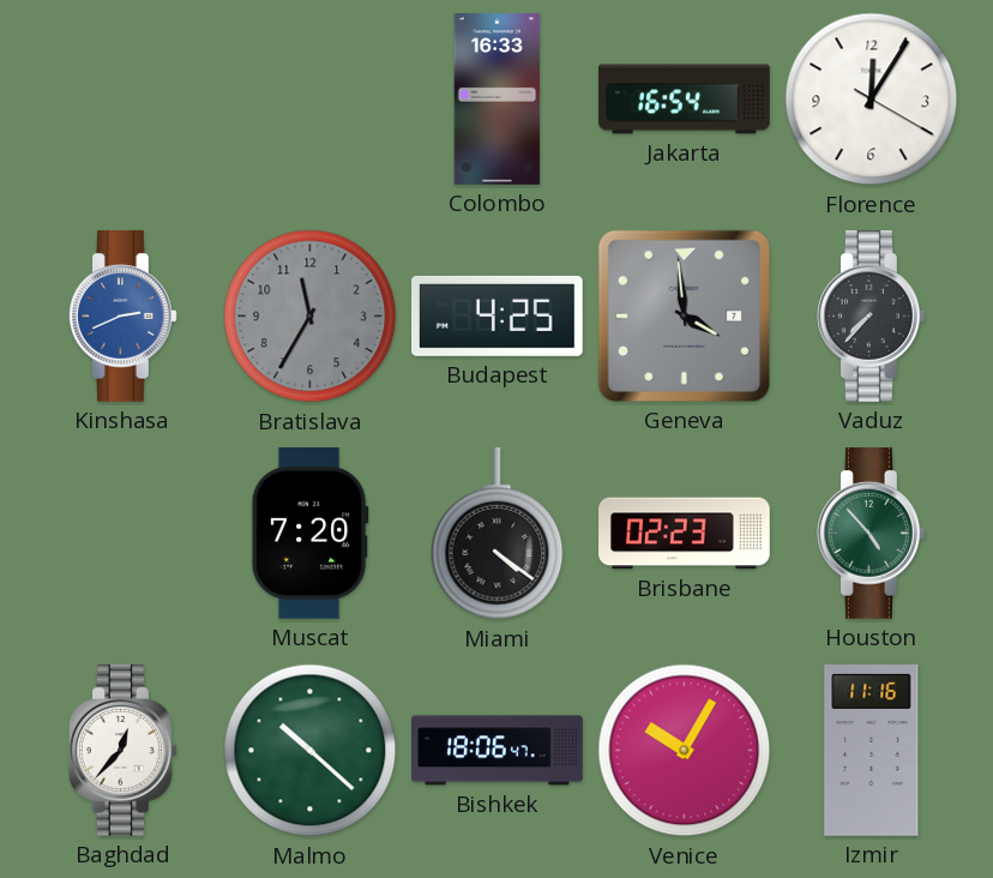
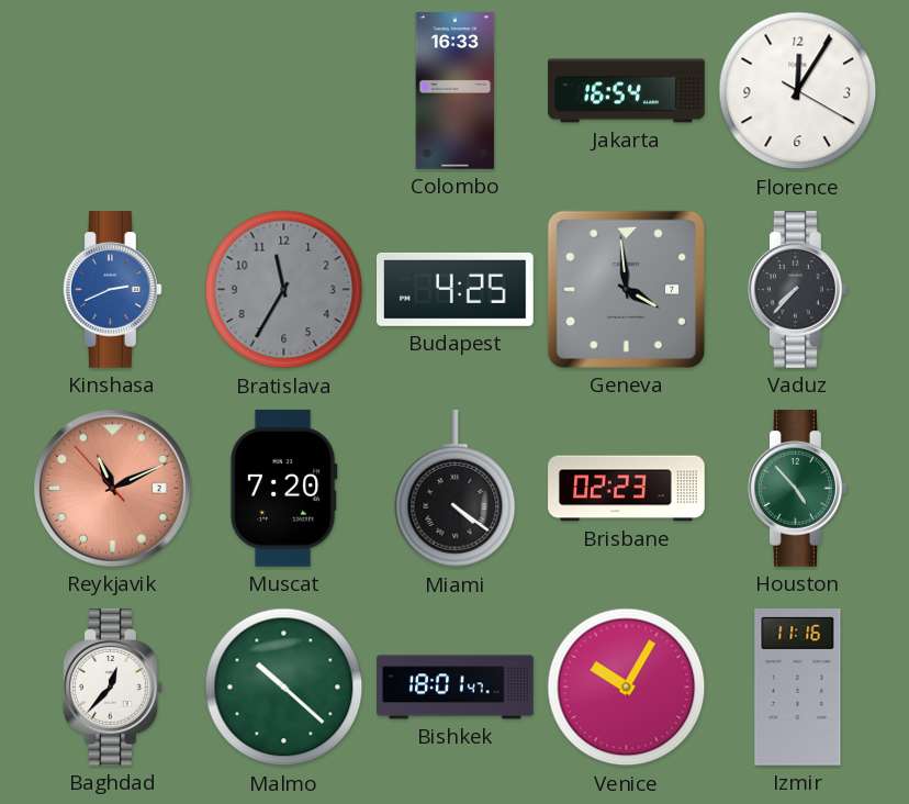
Reykjavik: none -> 11:10
Bishkek: 18:06 -> 18:01
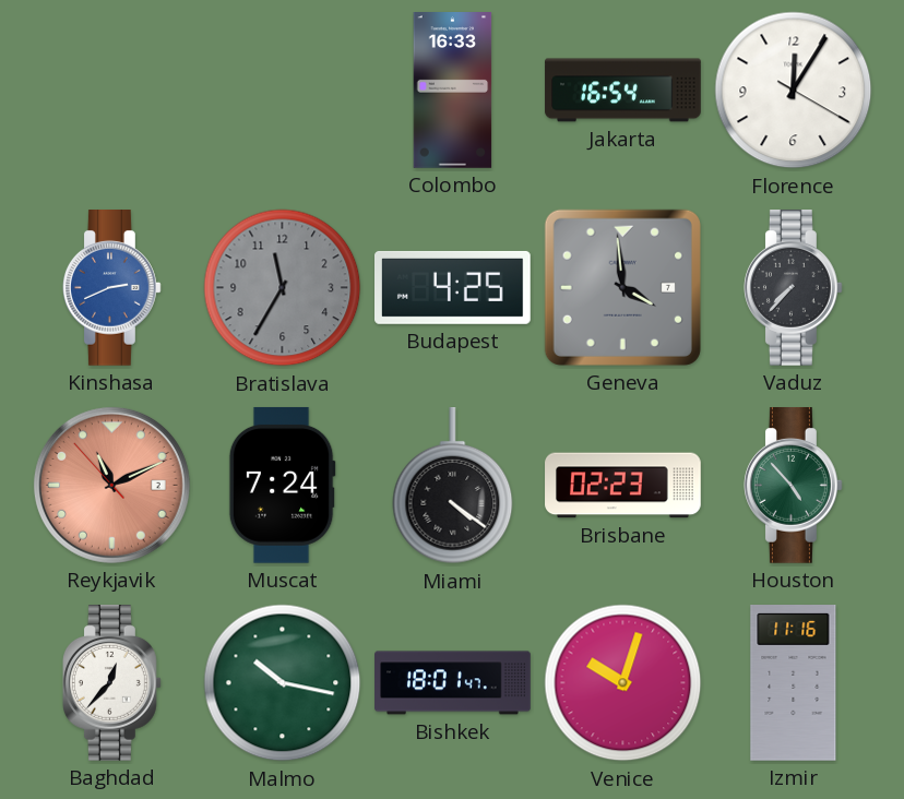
Muscat: 7:20 -> 7:24
Malmo: 10:22 -> 10:17
Venice: 10:05 -> 10:03
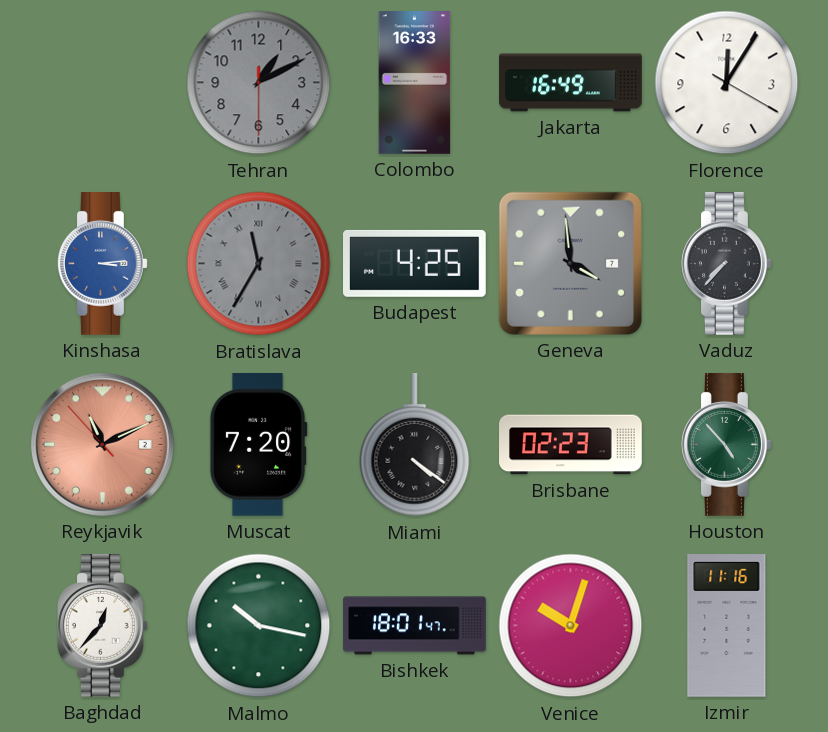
Tehran: none -> 1:10
Jakarta: 16:54 -> 16:49
Kinshasa: 2:41 -> 3:14
Bratislava numerals: Arabic -> Roman
Muscat: 7:24 -> 7:20
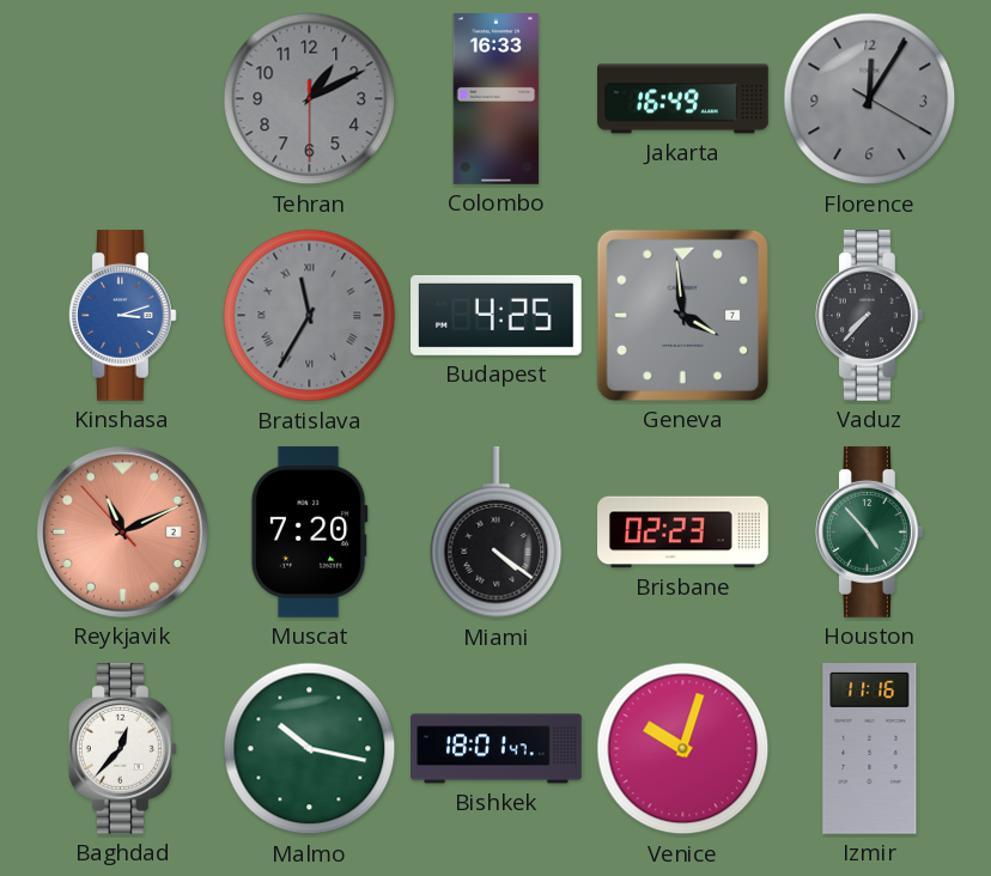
Florence dial: white -> grey
Kinshasa: 3:14 -> 3:12
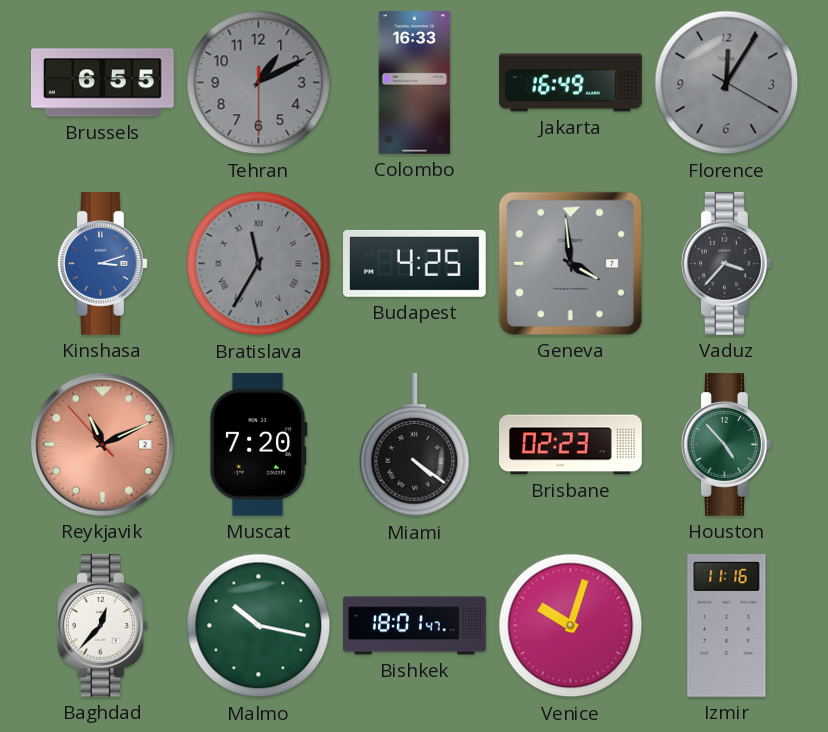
Brussels: none -> 6:55
Vaduz: 7:37 -> 3:37
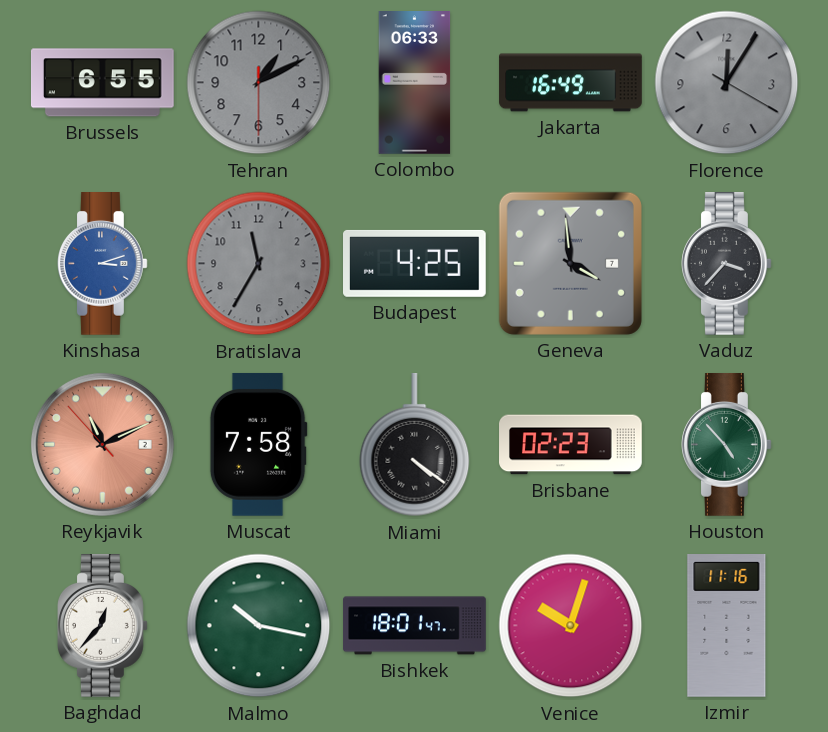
Colombo: 16:33 -> 06:33
Bratislava numerals: Roman -> Arabic
Muscat: 7:20 -> 7:58
